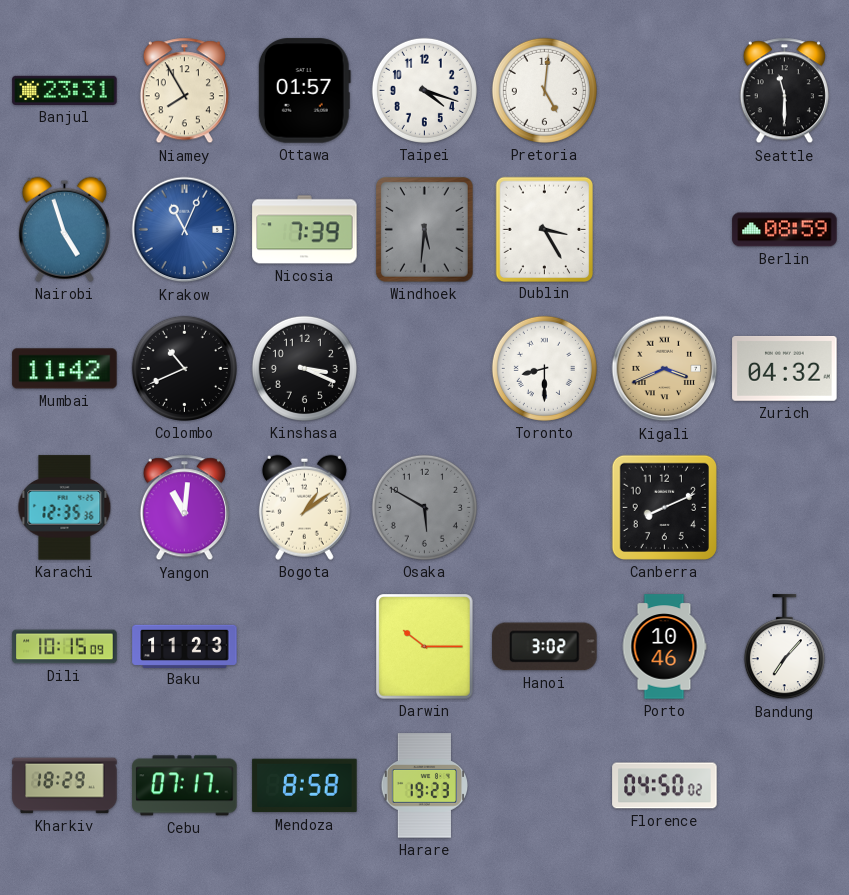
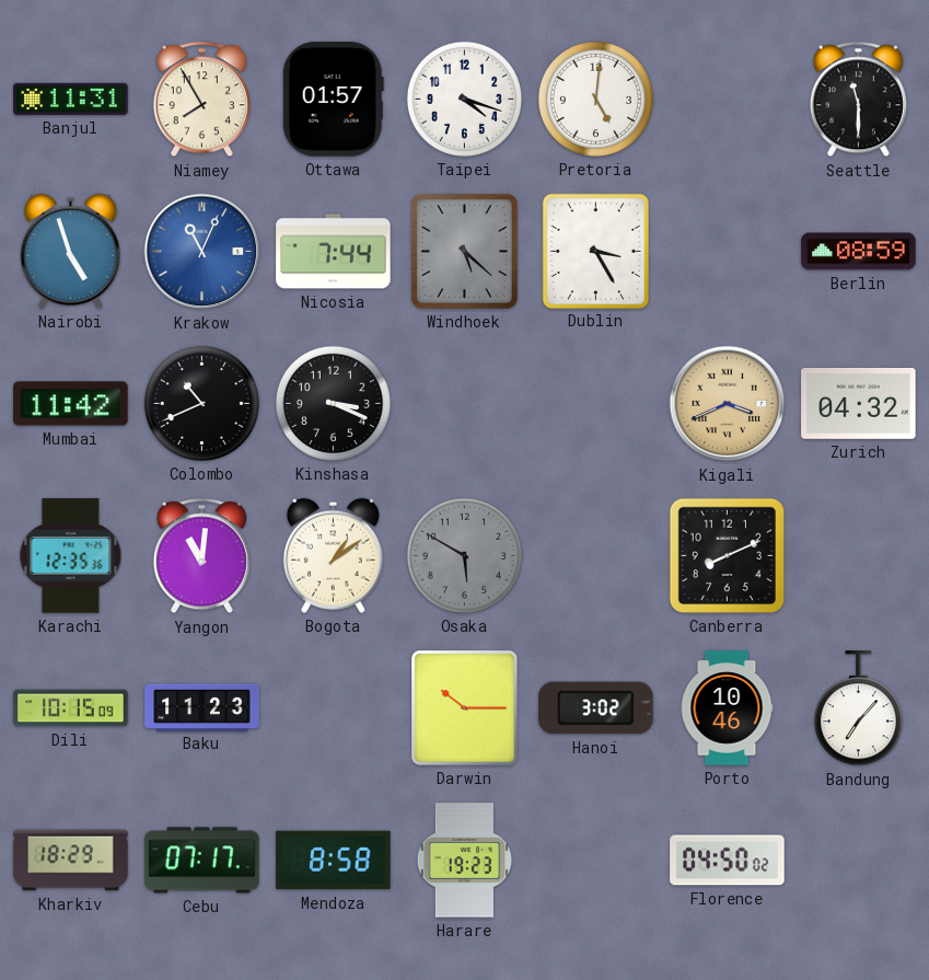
Banjul: 23:31 -> 11:31
Nicosia: 7:39 -> 7:44
Windhoek: 5:31 -> 5:22
Toronto: 8:30 -> none
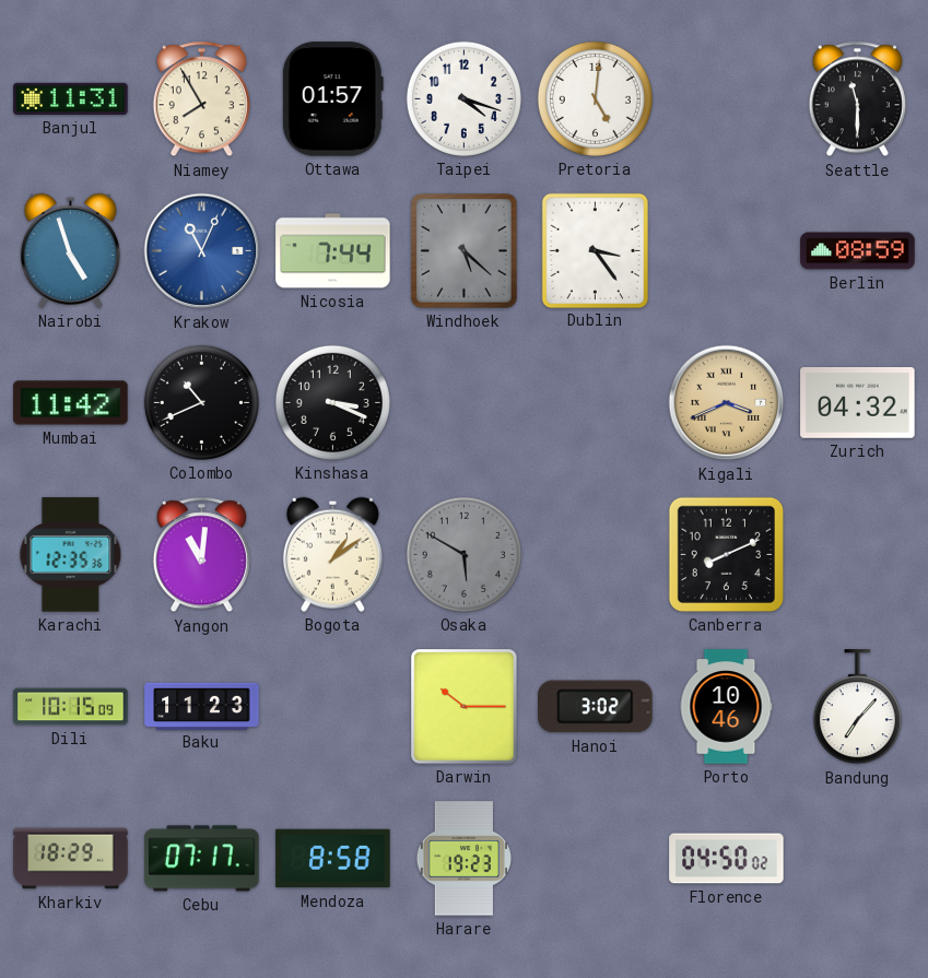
Dublin: 3:25 -> 3:24
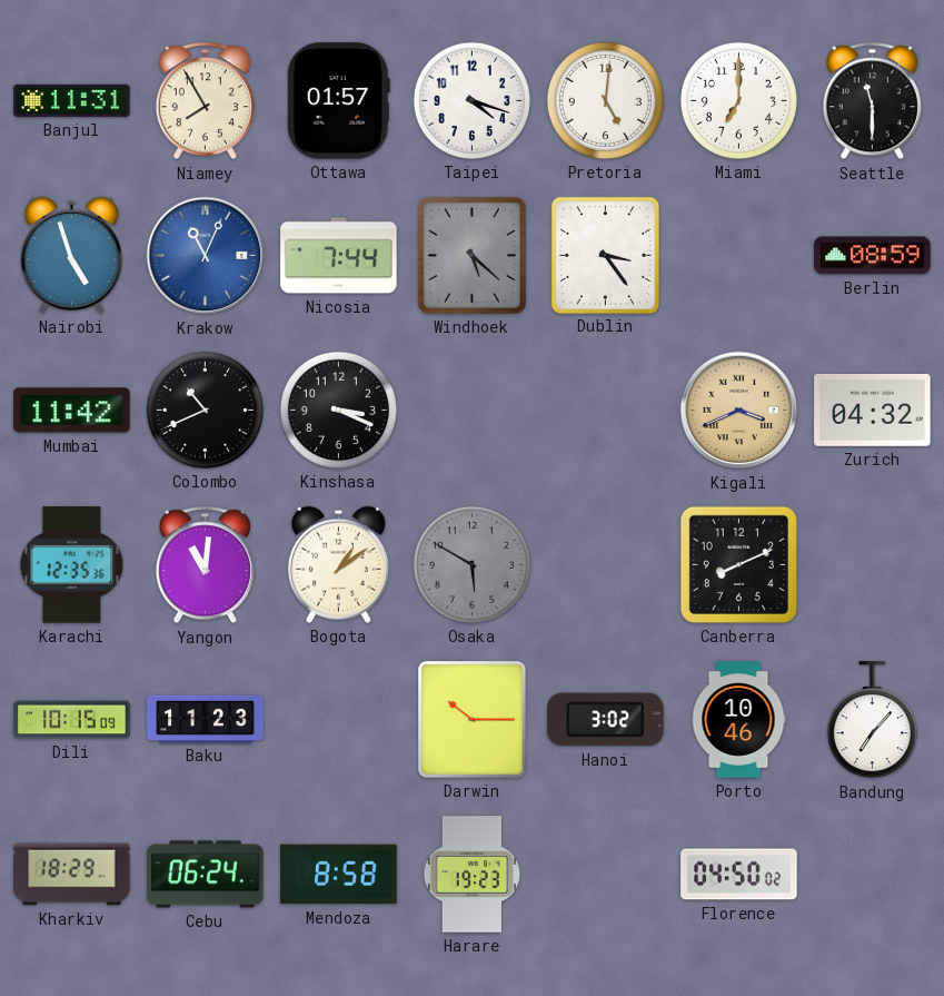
Miami: none -> 7:00
Cebu: 07:17 -> 06:24
